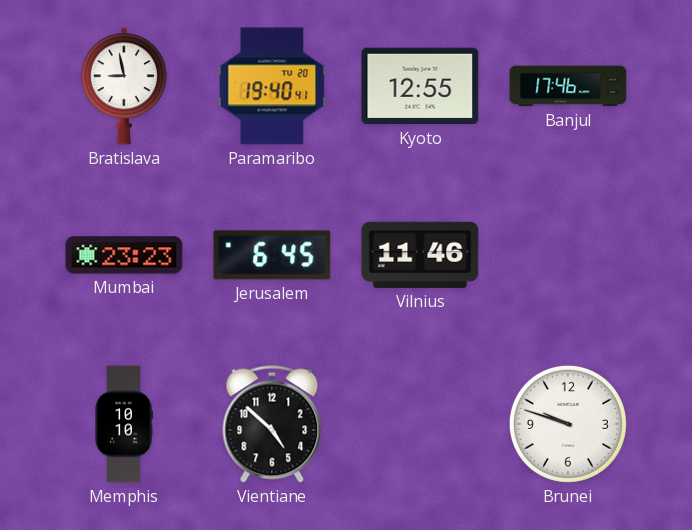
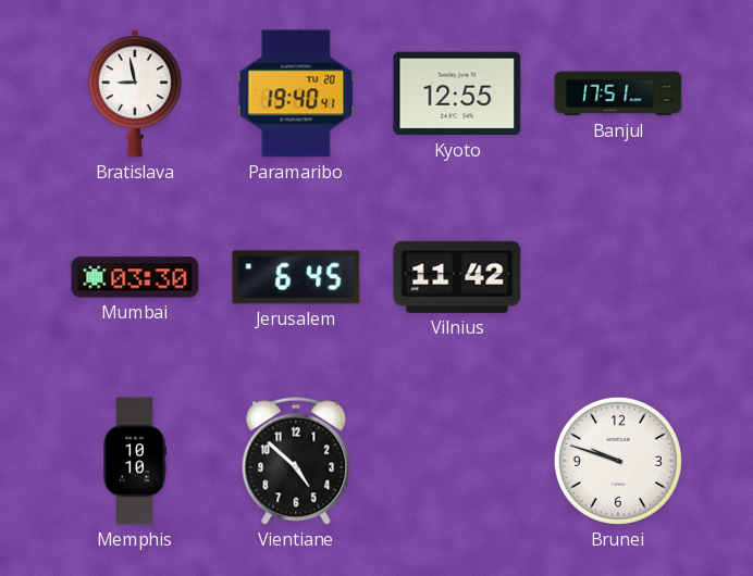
Banjul: 17:46 -> 17:51
Mumbai: 23:23 -> 03:30
Vilnius: 11:46 -> 11:42
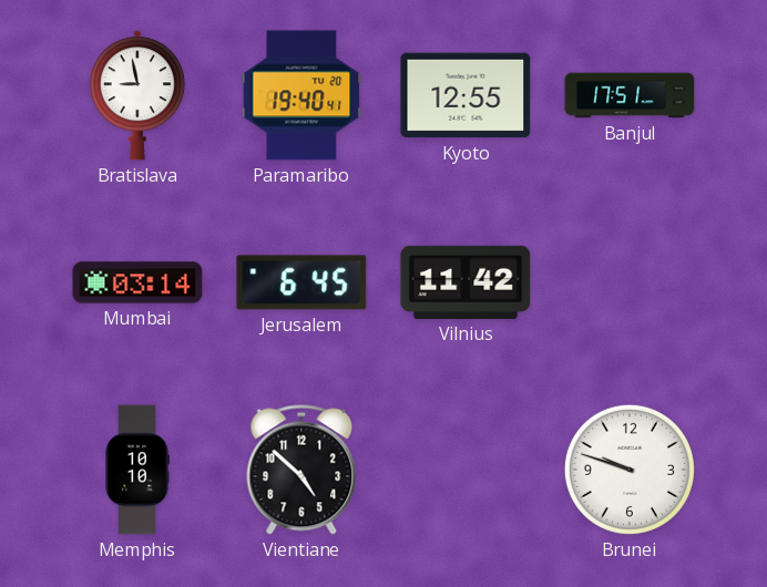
Mumbai: 03:30 -> 03:14
